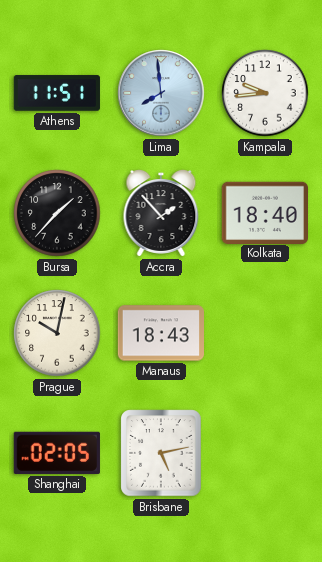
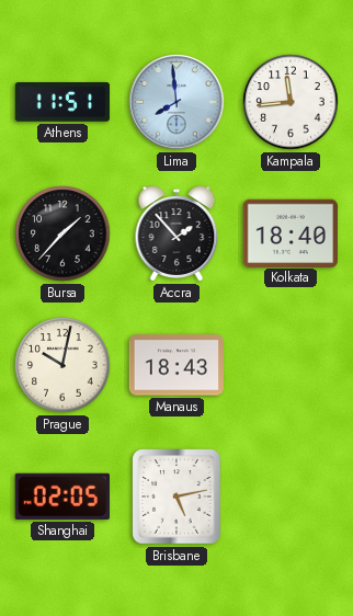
Kampala: 9:44 -> 11:44
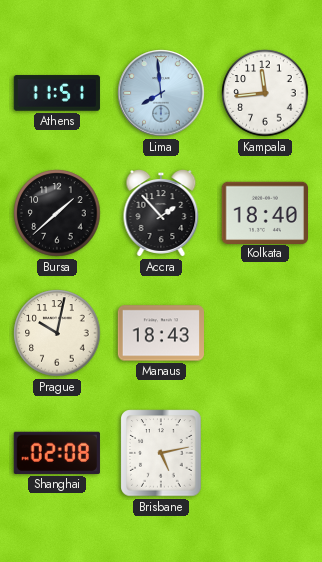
Bursa: 1:37 -> 1:38
Shanghai: 02:05 -> 02:08
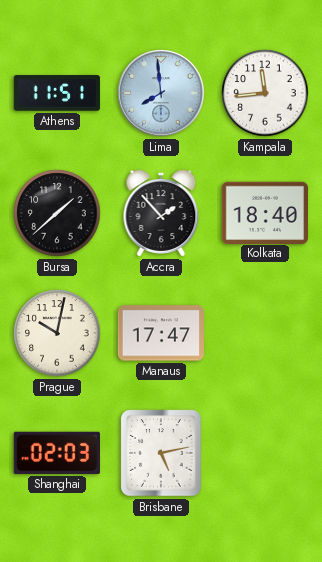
Manaus: 18:43 -> 17:47
Shanghai: 02:08 -> 02:03
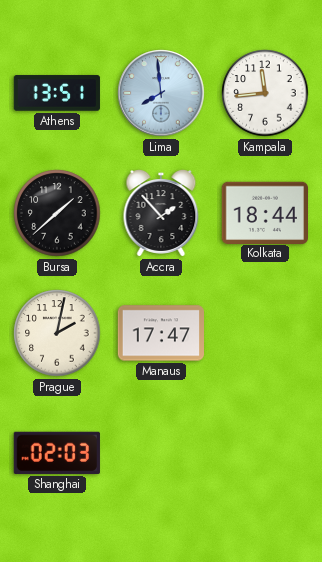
Athens: 11:51 -> 13:51
Kolkata: 18:40 -> 18:44
Prague: 10:02 -> 2:02
Brisbane: 5:13 -> none
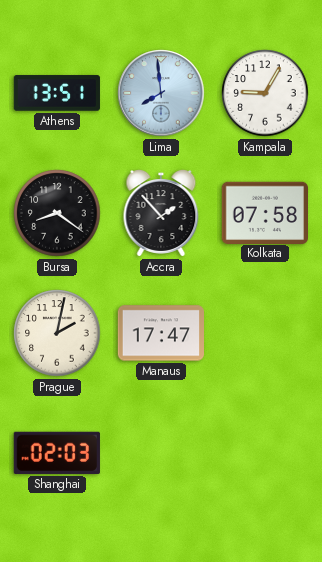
Kampala: 11:44 -> 9:05
Bursa: 1:38 -> 8:21
Kolkata: 18:44 -> 07:58
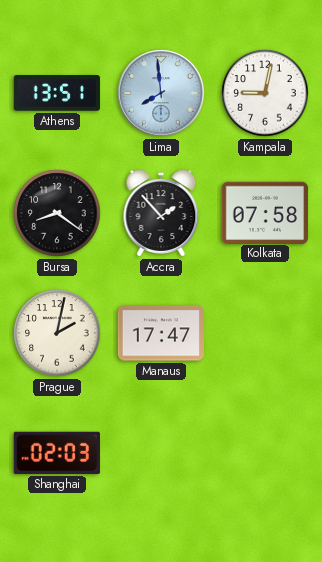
Kampala: 9:05 -> 9:02
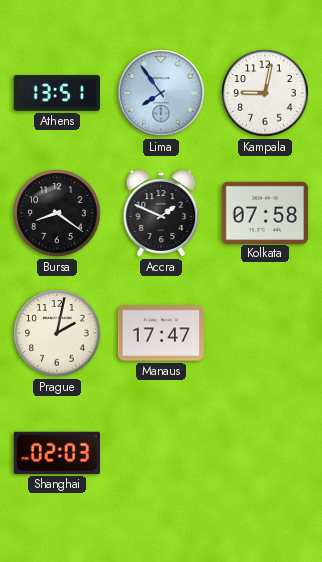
Lima: 7:59 -> 7:54
Accra: 1:53 -> 1:49
